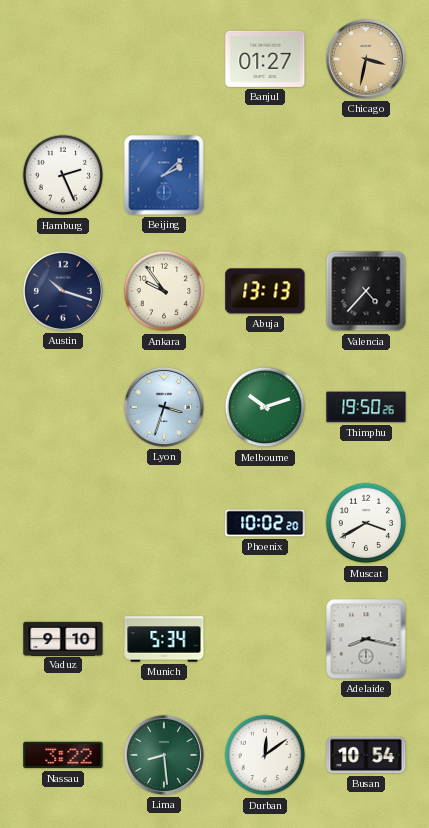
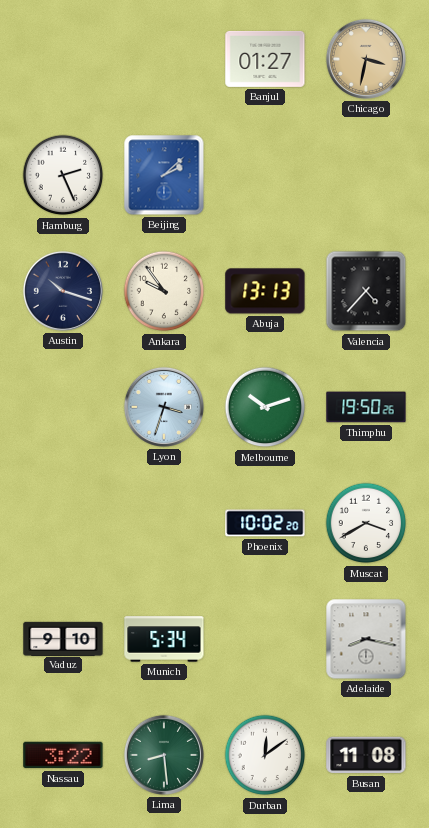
Busan: 10:54 -> 11:08
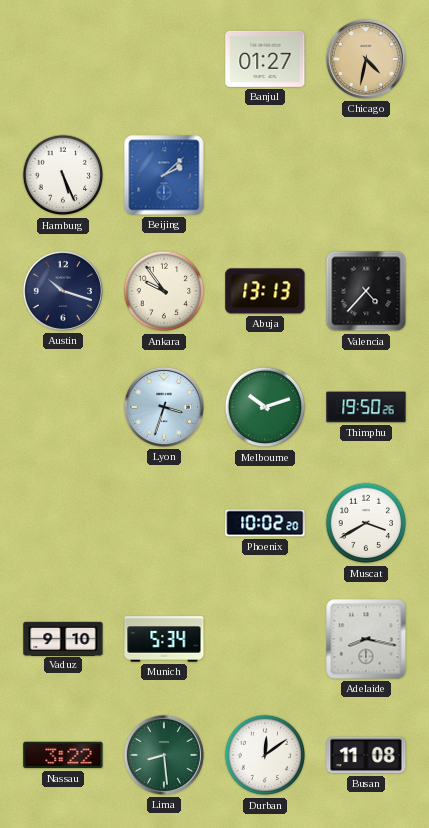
Chicago: 3:32 -> 4:32
Hamburg: 2:26 -> 5:26
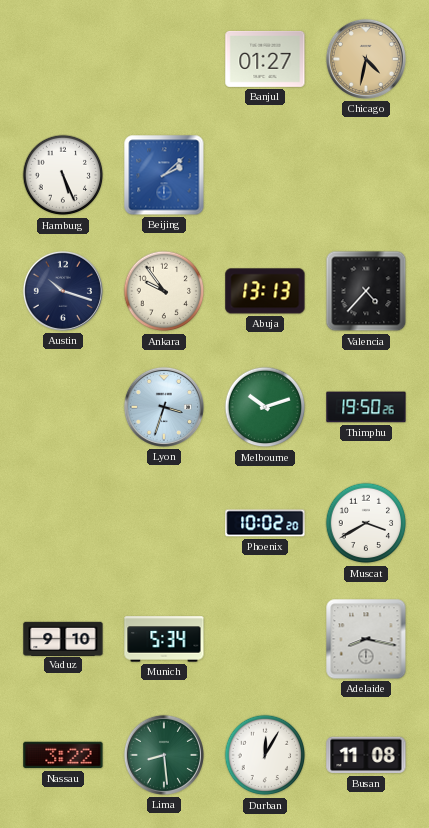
Durban: 12:09 -> 12:05
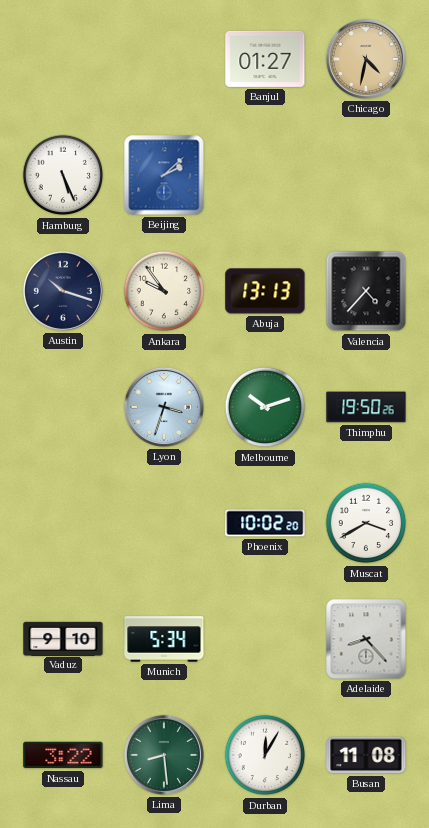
Adelaide: 8:17 -> 8:23
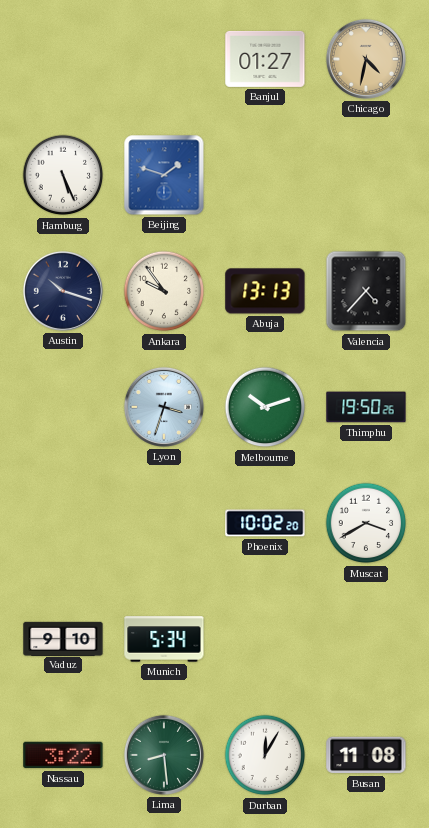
Beijing: 2:08 -> 1:48
Adelaide: 8:23 -> none
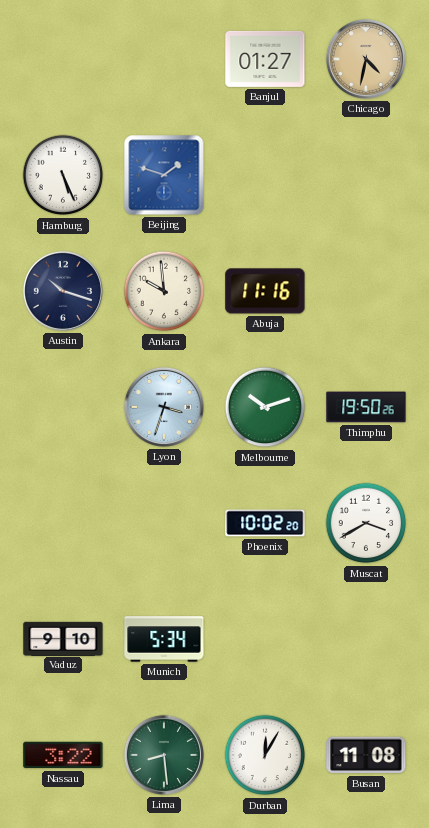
Ankara: 9:54 -> 9:59
Abuja: 13:13 -> 11:16
Valencia: 4:37 -> none
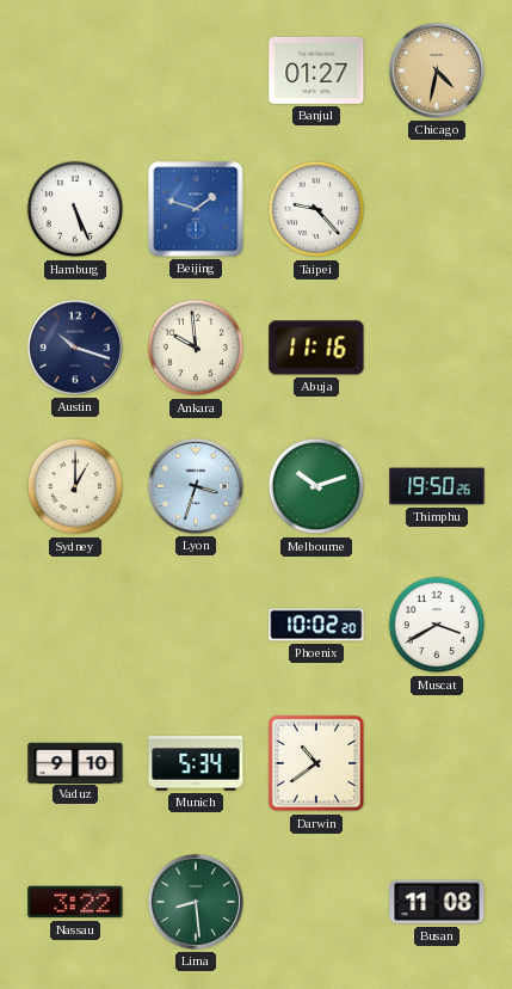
Taipei: none -> 9:23
Sydney: none -> 1:00
Darwin: none -> 10:39
Durban: 12:05 -> none
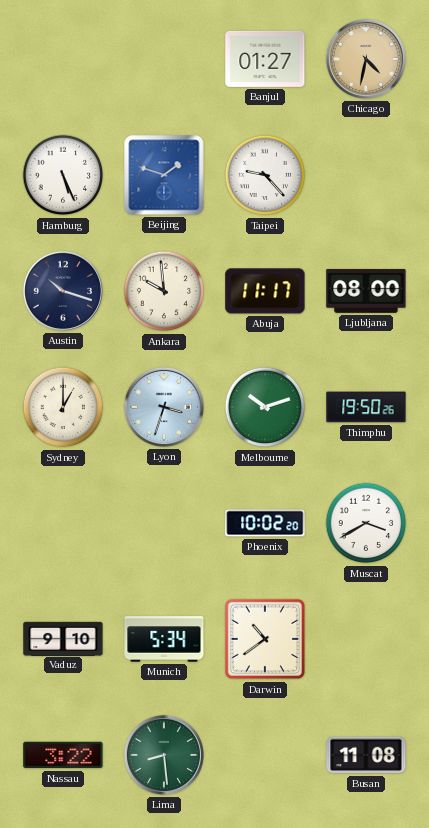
Abuja: 11:16 -> 11:17
Ljubljana: none -> 08:00
